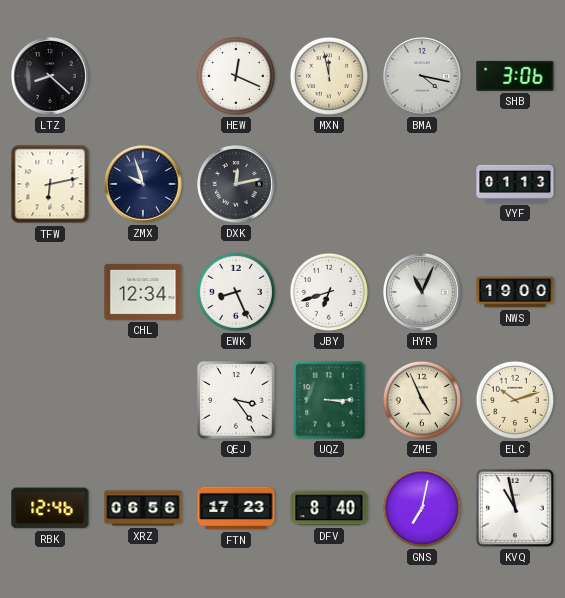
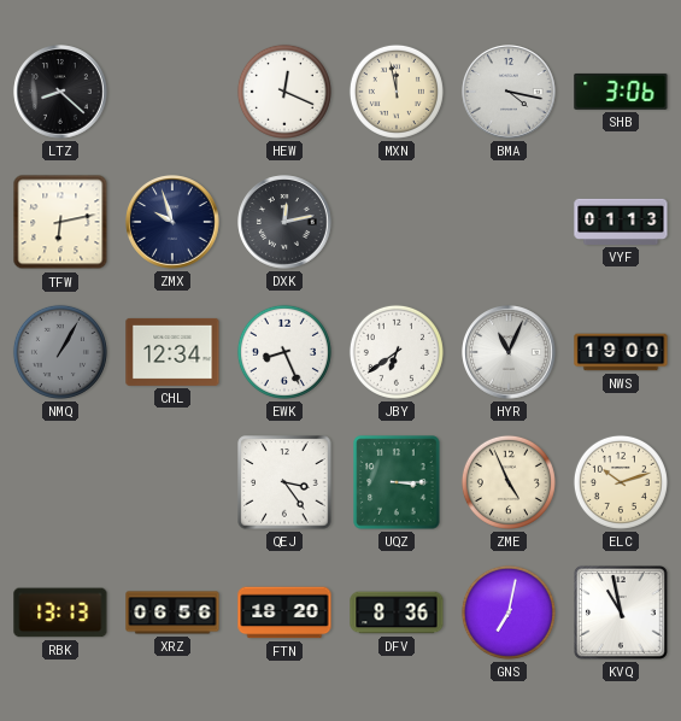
NMQ: none -> 1:05
JBY: 6:42 -> 6:39
RBK: 12:46 -> 13:13
FTN: 17:23 -> 18:20
DFV: 8:40 -> 8:36
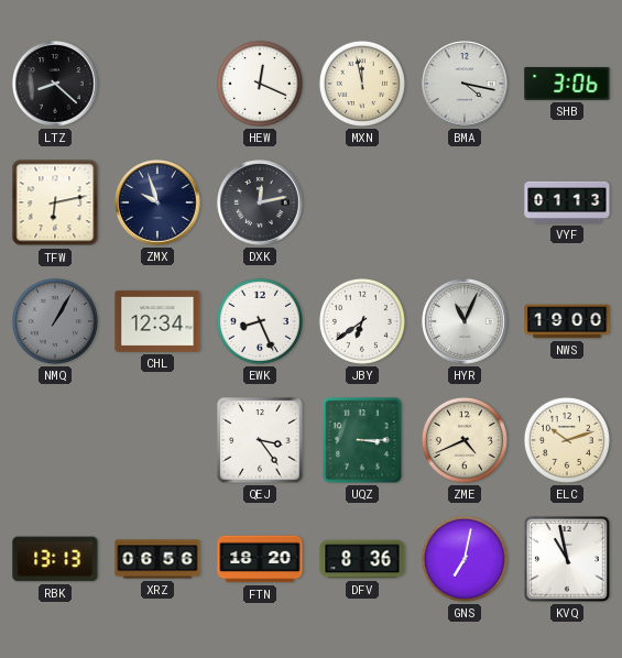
ZME: 4:56 -> 4:41
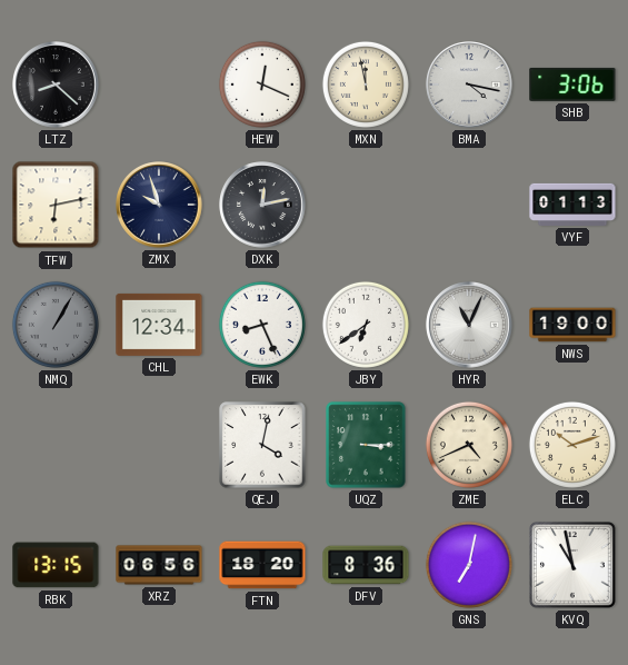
QEJ: 3:24 -> 4:02
RBK: 13:13 -> 13:15
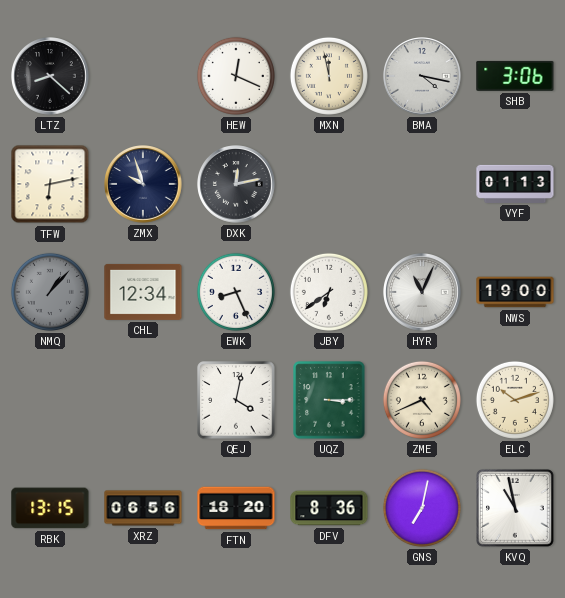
NMQ: 1:05 -> 1:07
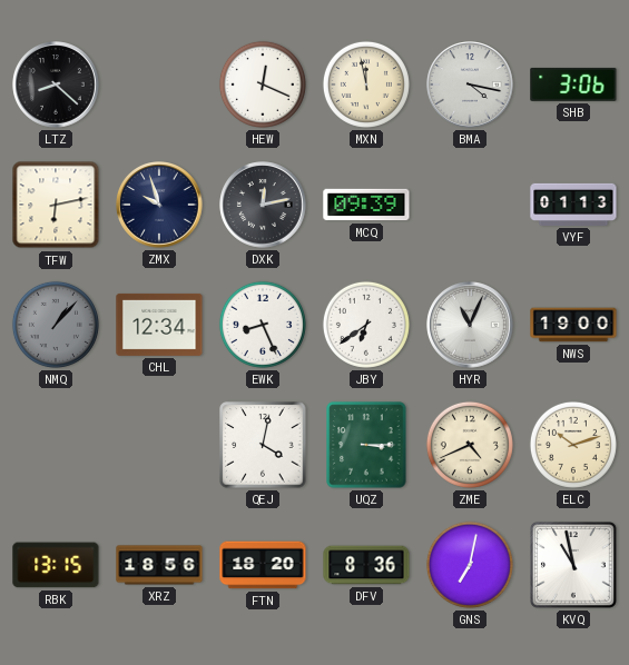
MCQ: none -> 09:39
XRZ: 06:56 -> 18:56
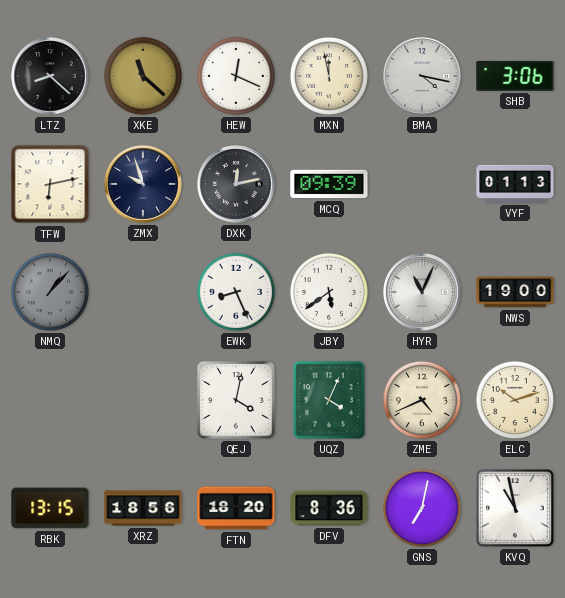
XKE: none -> 11:22
CHL: 12:34 -> none
JBY: 6:39 -> 5:39
UQZ: 3:15 -> 4:04
